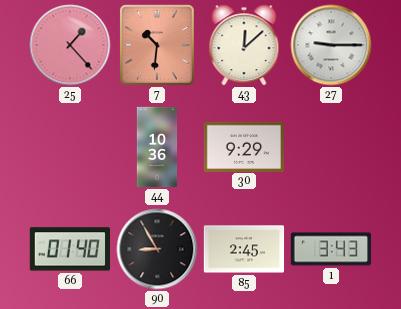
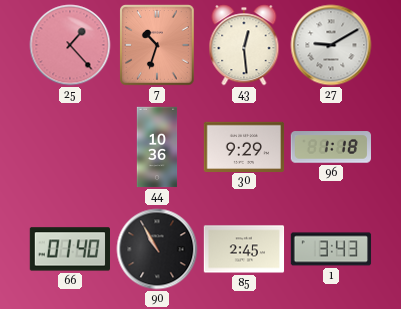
7: 10:31 -> 10:33
43: 12:08 -> 12:29
27: 9:15 -> 9:10
96: none -> 1:18
90: 8:55 -> 10:55
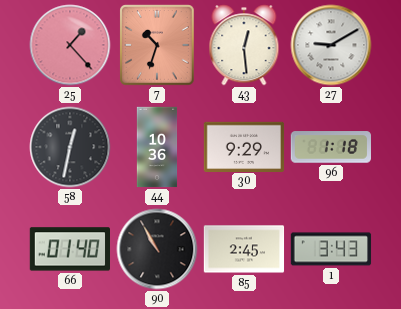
58: none -> 12:32
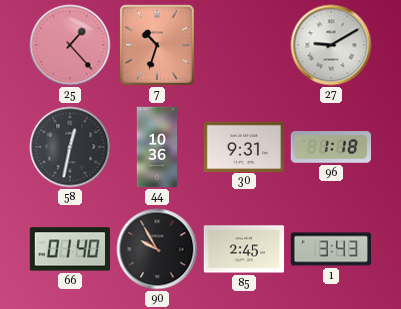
43: 12:29 -> none
30: 9:29 -> 9:31
90: 10:55 -> 9:55
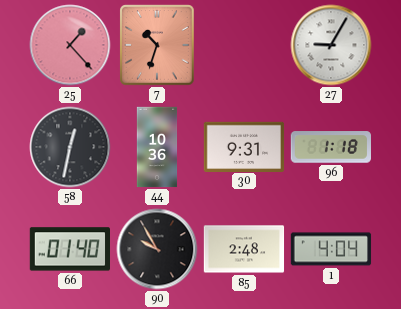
27: 9:10 -> 9:05
85: 2:45 -> 2:48
1: 3:43 -> 4:04
